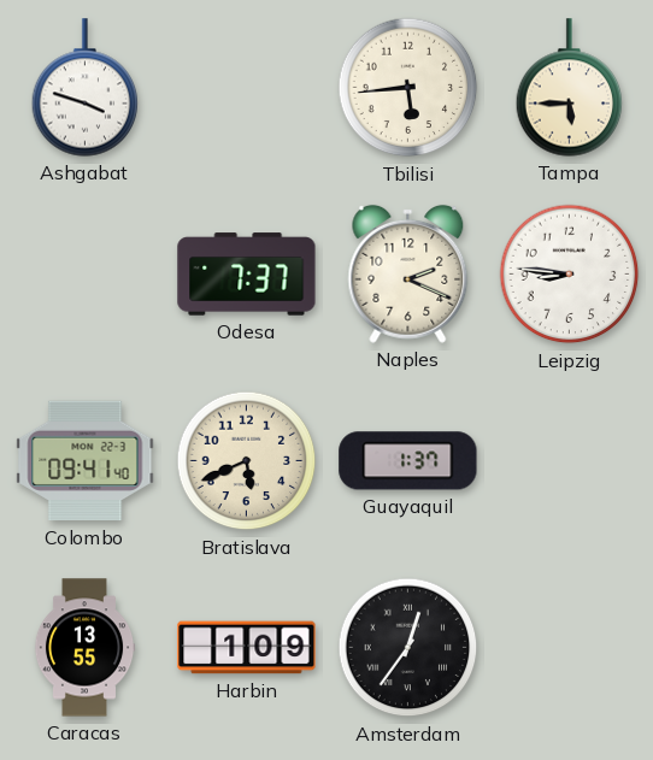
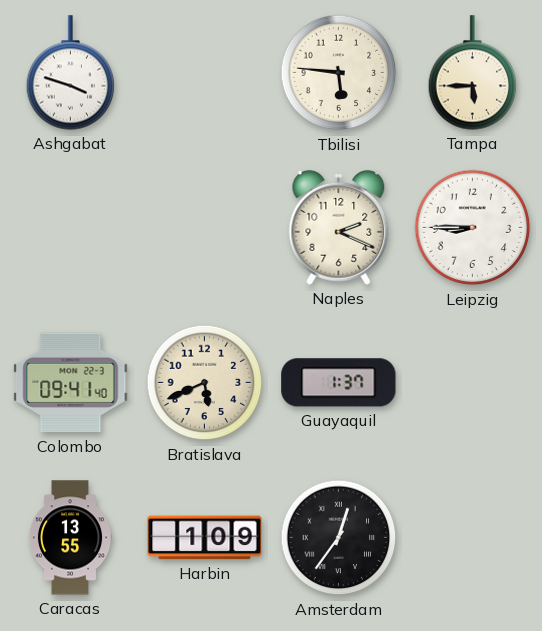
Tbilisi: 5:44 -> 5:46
Odesa: 7:37 -> none
Leipzig: 8:46 -> 8:45
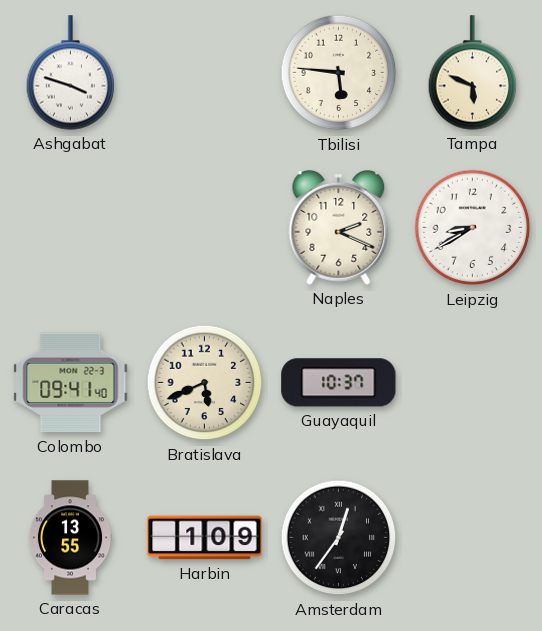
Tampa: 5:45 -> 5:49
Leipzig: 8:45 -> 8:40
Guayaquil: 1:37 -> 10:37
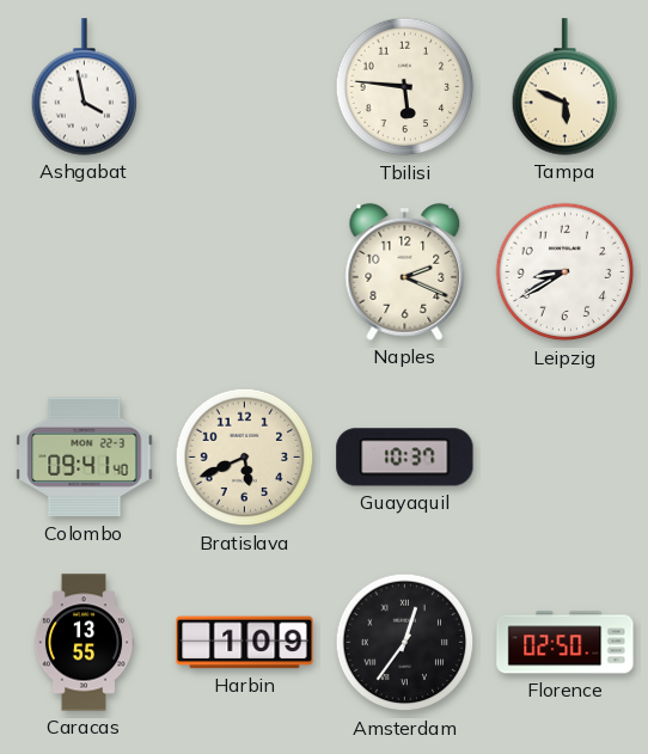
Ashgabat: 3:48 -> 3:58
Florence: none -> 02:50
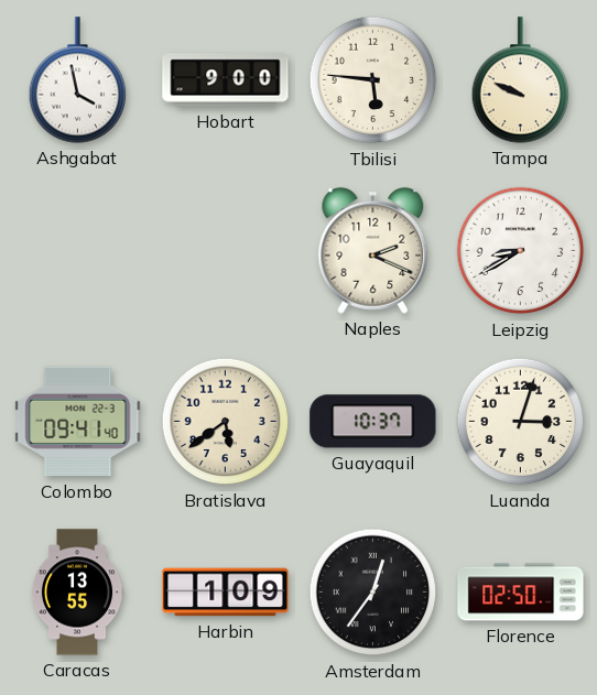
Hobart: none -> 9:00
Tampa: 5:49 -> 9:49
Bratislava: 5:41 -> 5:39
Luanda: none -> 3:03
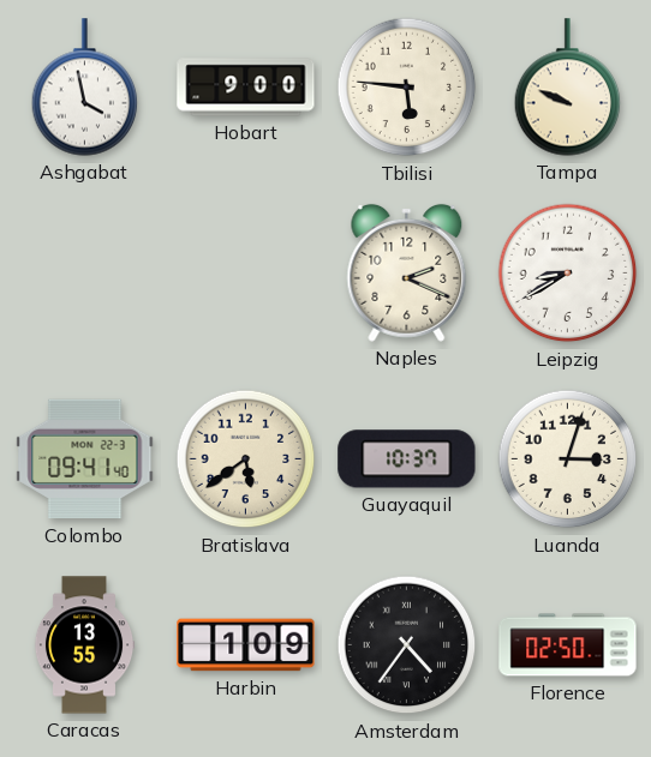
Amsterdam: 12:36 -> 4:36
